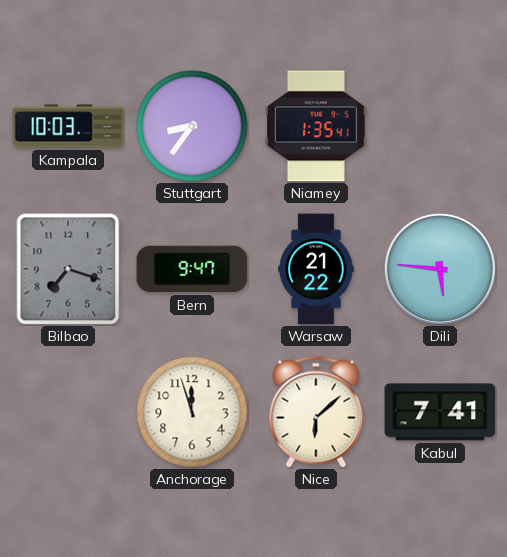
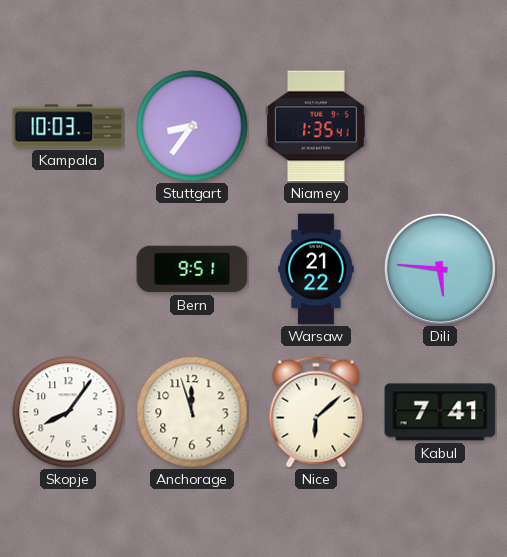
Bilbao: 7:18 -> none
Bern: 9:47 -> 9:51
Skopje: none -> 8:06
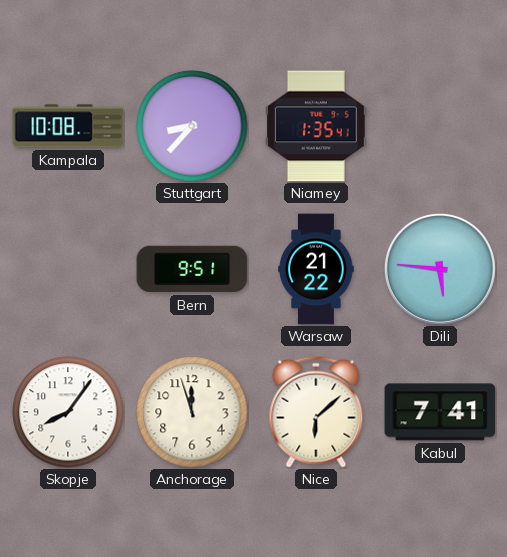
Kampala: 10:03 -> 10:08
Stuttgart: 8:36 -> 8:37
